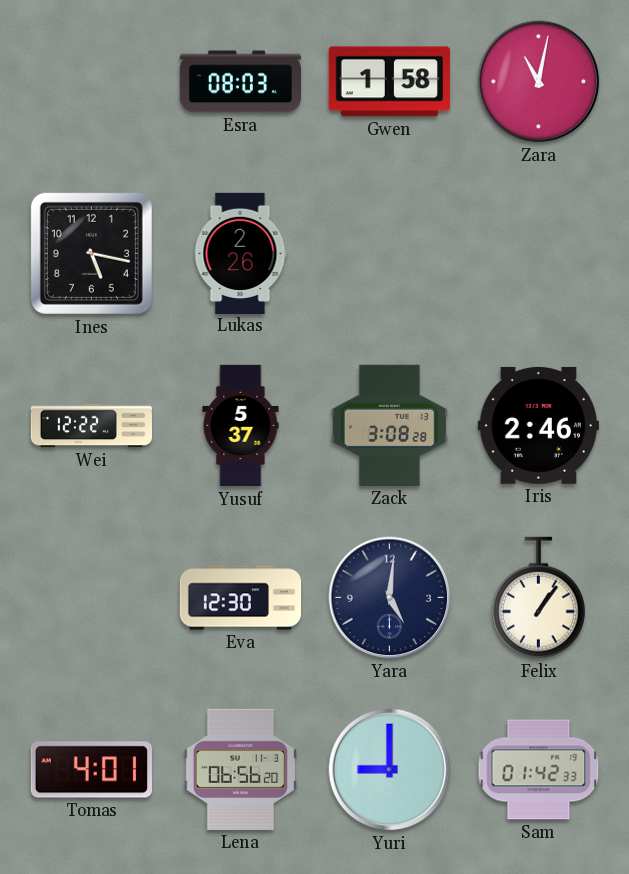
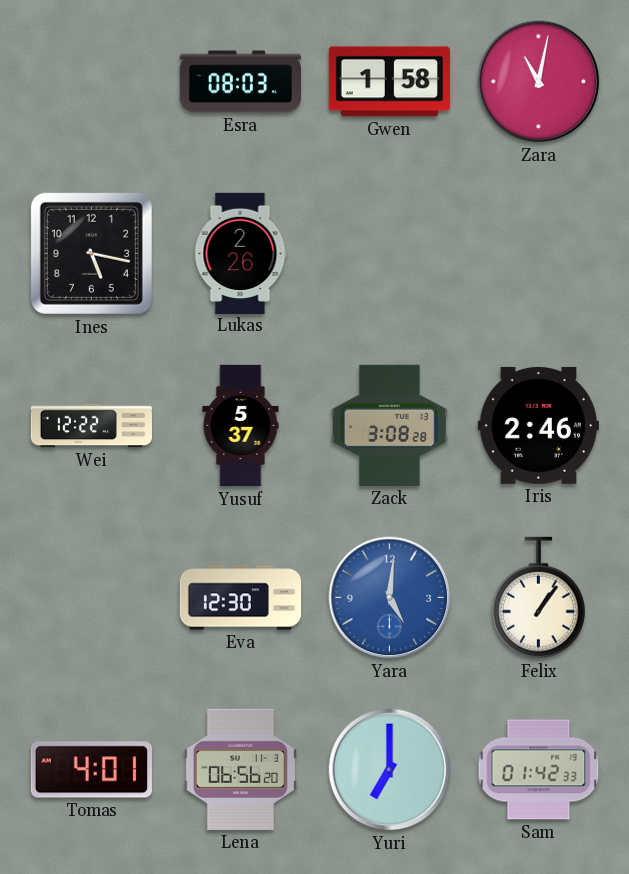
Yara dial: navy -> blue
Yuri: 9:00 -> 7:00
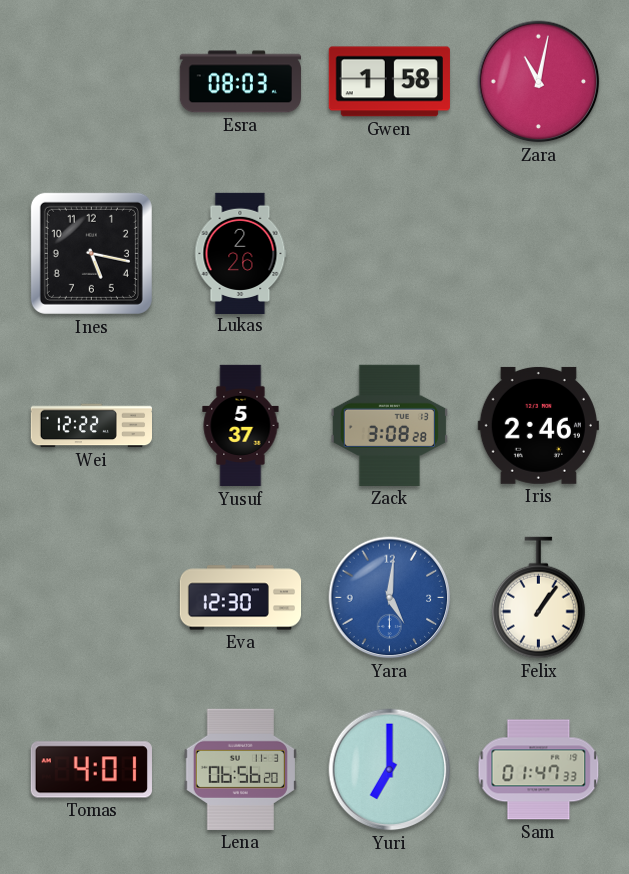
Sam: 01:42 -> 01:47
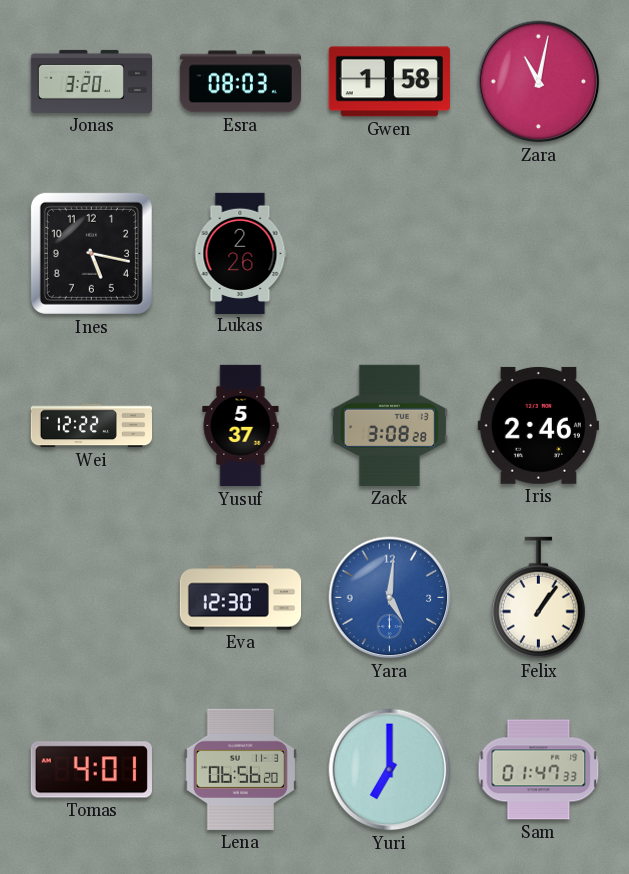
Jonas: none -> 3:20
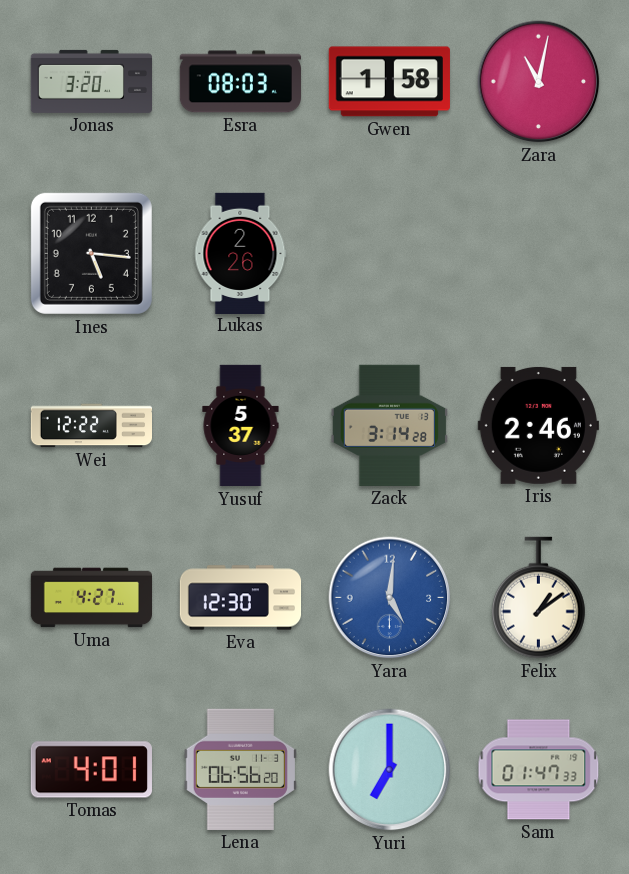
Ines: 5:17 -> 5:16
Zack: 3:08 -> 3:14
Uma: none -> 4:27
Felix: 1:06 -> 1:09
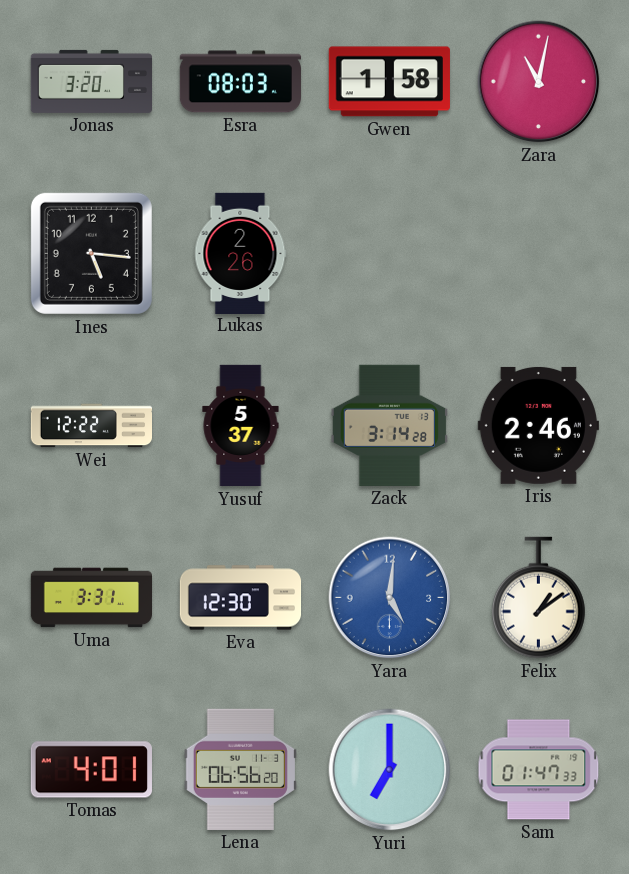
Uma: 4:27 -> 3:31
